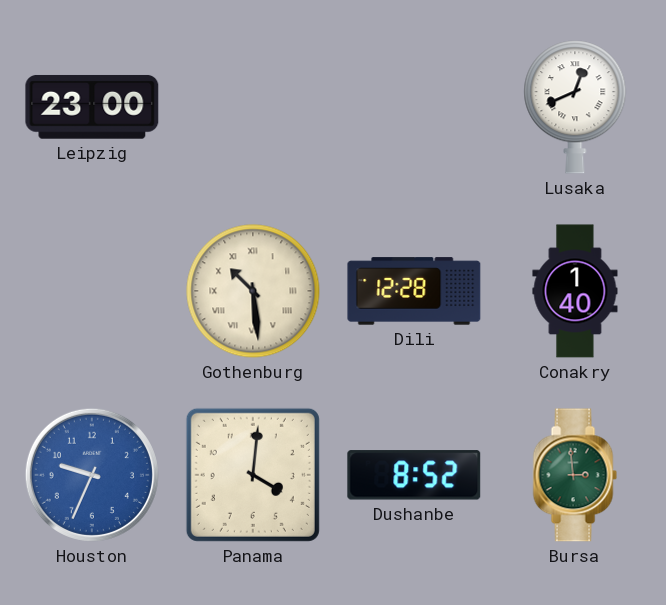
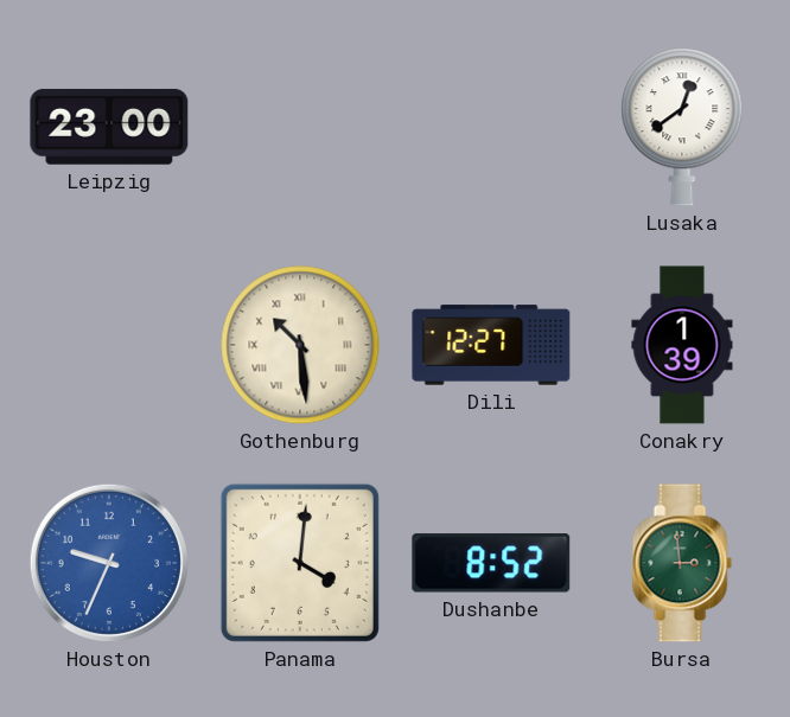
Lusaka: 12:41 -> 12:39
Dili: 12:28 -> 12:27
Conakry: 1:40 -> 1:39
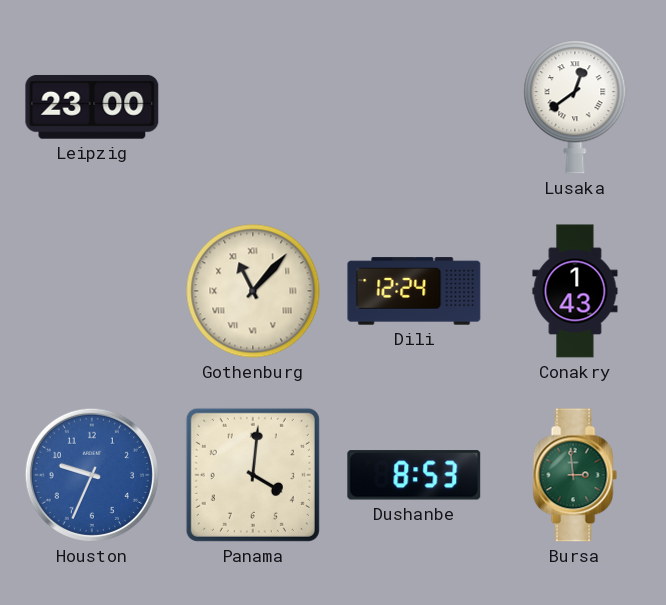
Gothenburg: 10:29 -> 11:07
Dili: 12:27 -> 12:24
Conakry: 1:39 -> 1:43
Dushanbe: 8:52 -> 8:53
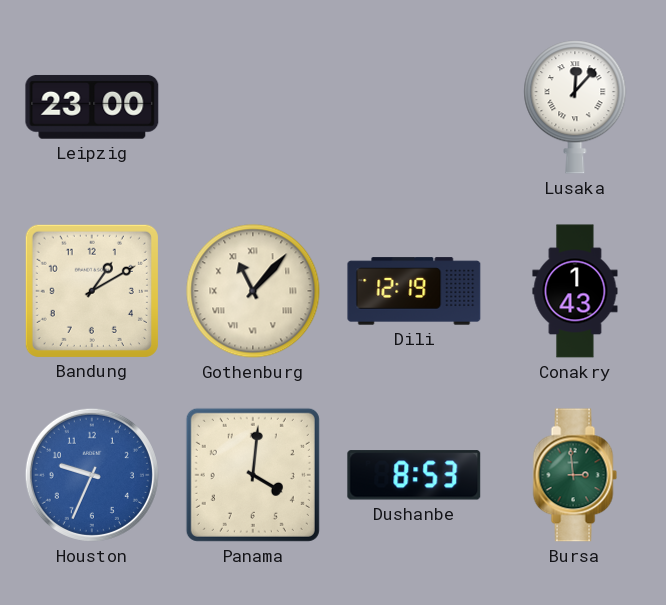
Lusaka: 12:39 -> 12:07
Bandung: none -> 1:10
Dili: 12:24 -> 12:19
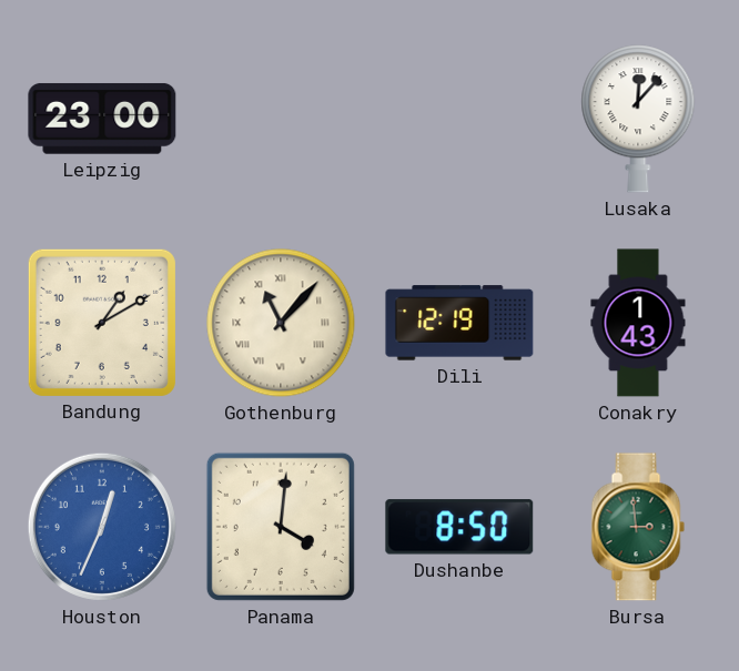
Houston: 9:34 -> 12:34
Dushanbe: 8:53 -> 8:50
